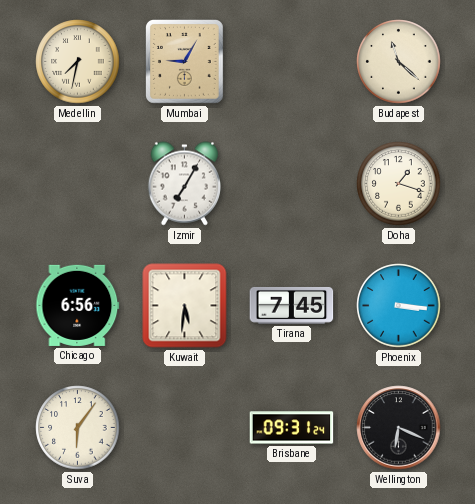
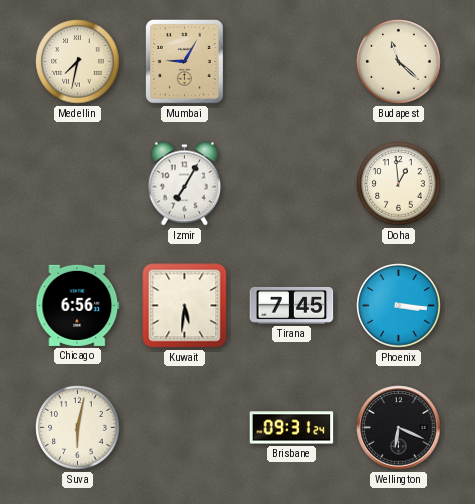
Doha: 1:18 -> 12:59
Suva: 6:06 -> 6:02
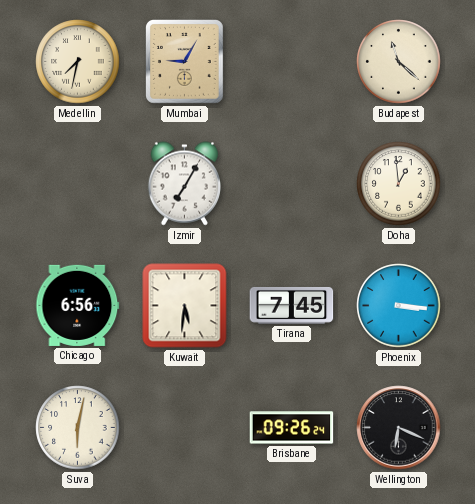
Brisbane: 09:31 -> 09:26
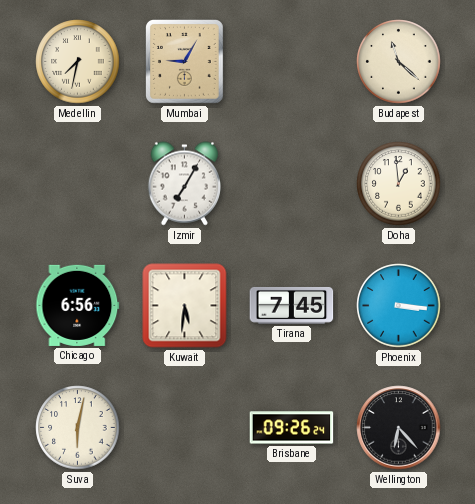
Wellington: 6:19 -> 6:23
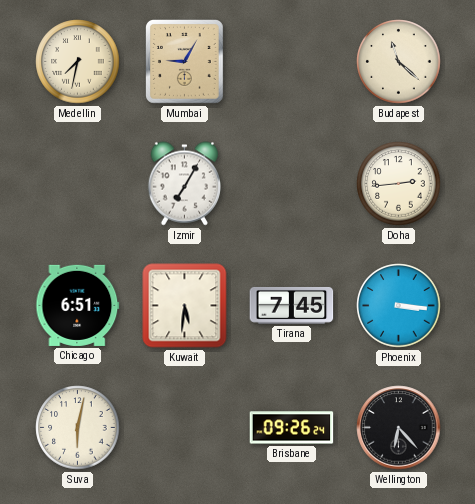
Doha: 12:59 -> 2:44
Chicago: 6:56 -> 6:51
